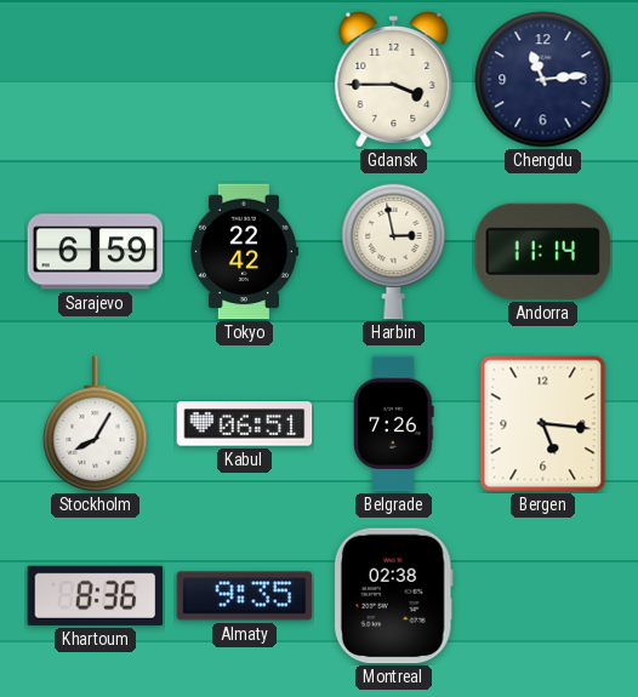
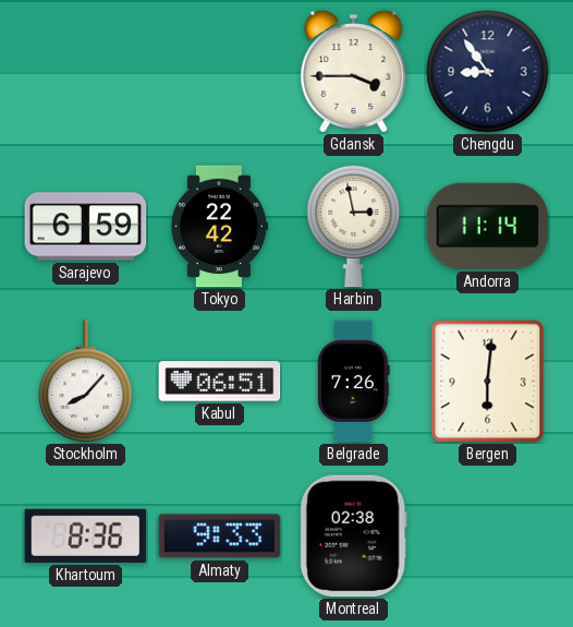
Chengdu: 11:14 -> 8:54
Stockholm: 8:05 -> 8:07
Bergen: 5:16 -> 6:01
Almaty: 9:35 -> 9:33
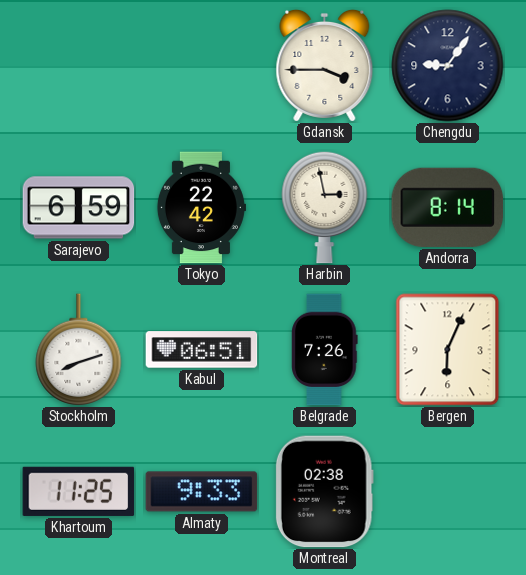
Chengdu: 8:54 -> 9:06
Andorra: 11:14 -> 8:14
Stockholm: 8:07 -> 8:12
Bergen: 6:01 -> 6:04
Khartoum: 8:36 -> 11:25
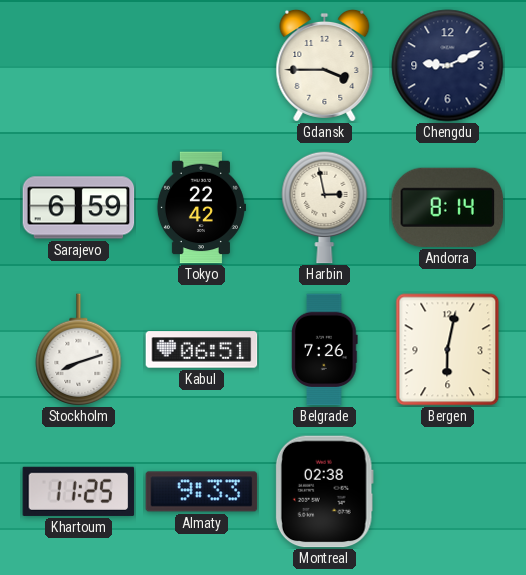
Chengdu: 9:06 -> 9:11
Bergen: 6:04 -> 6:02
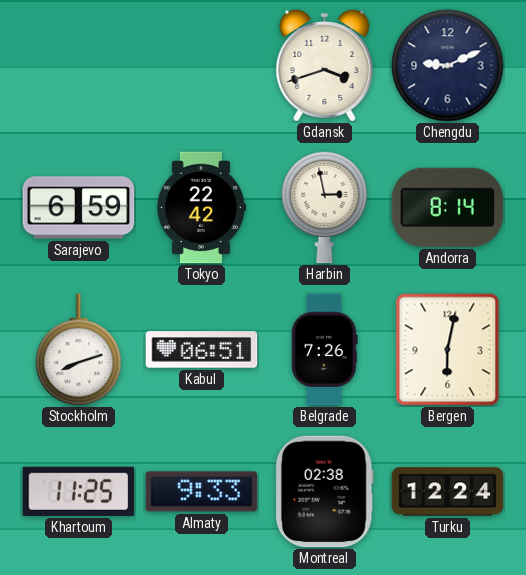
Gdansk: 3:45 -> 3:42
Turku: none -> 12:24
